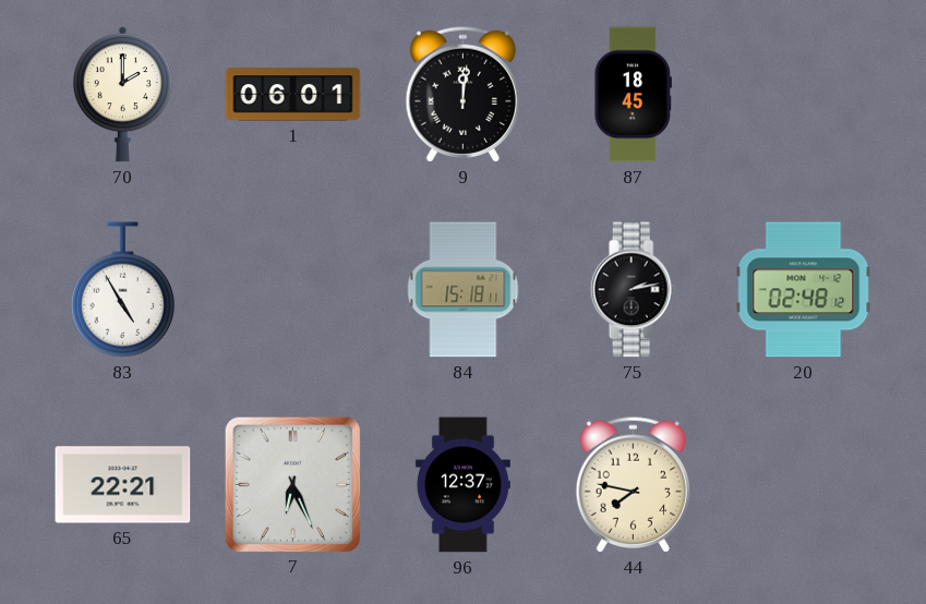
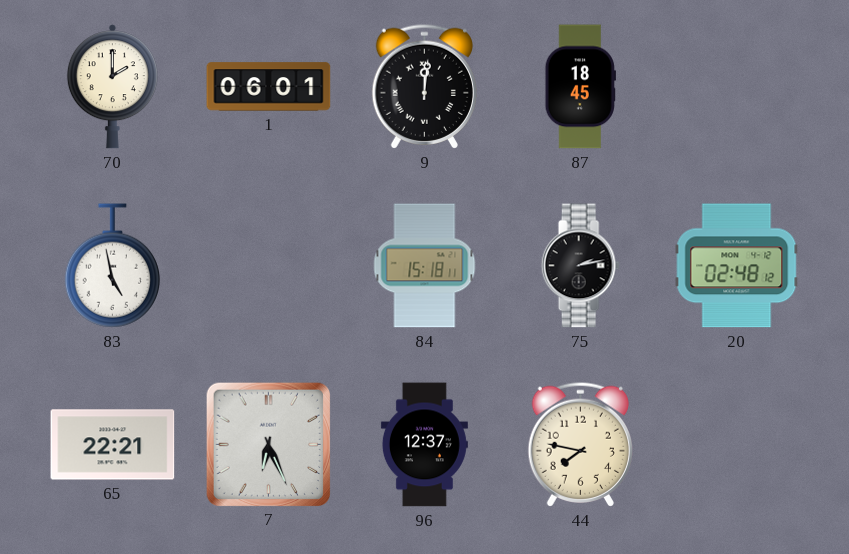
83: 4:55 -> 4:58
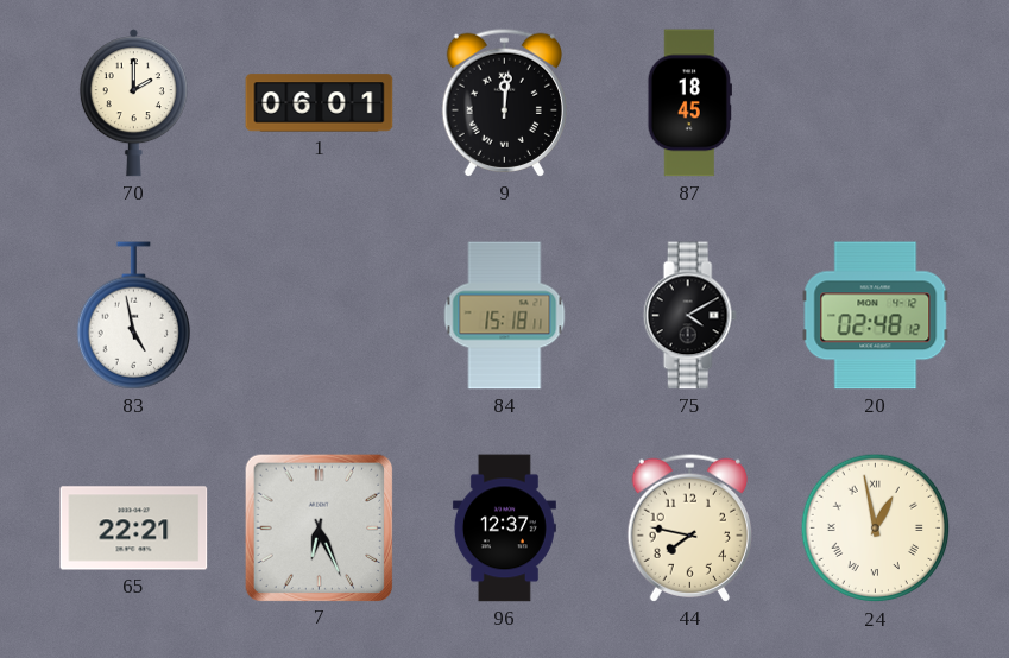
75: 2:13 -> 4:10
24: none -> 12:58
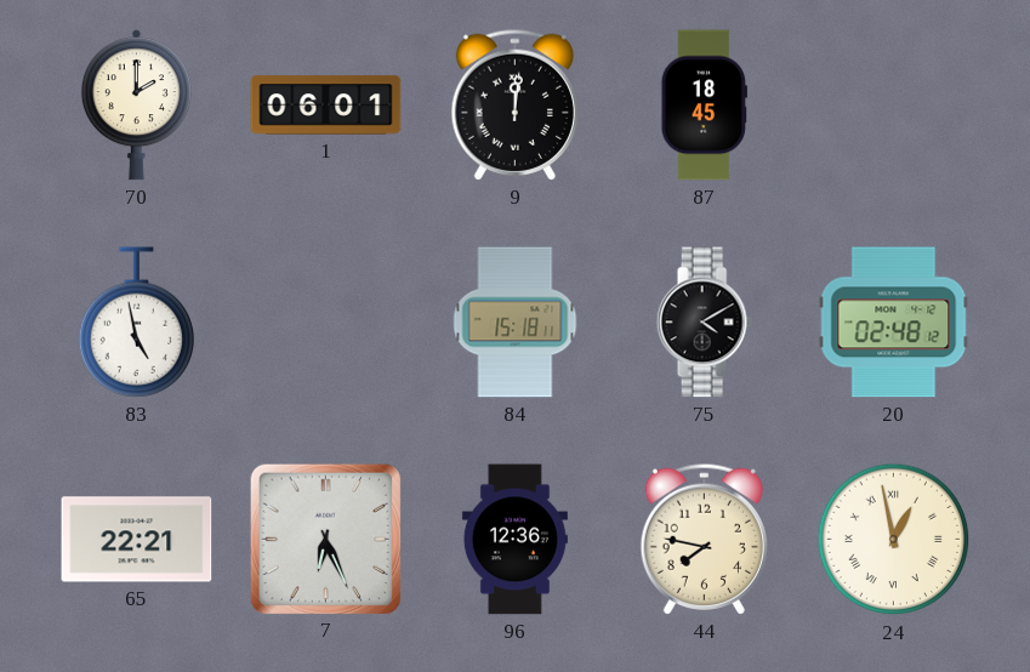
96: 12:37 -> 12:36
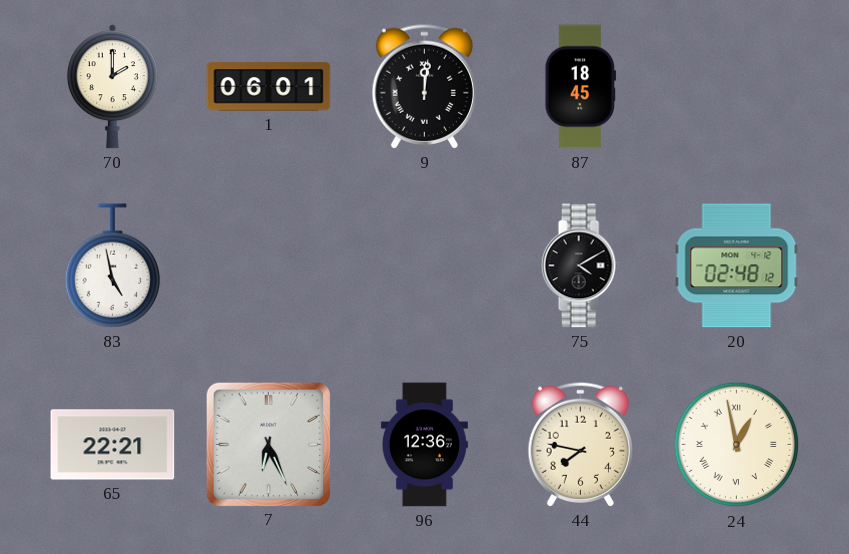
84: 15:18 -> none
